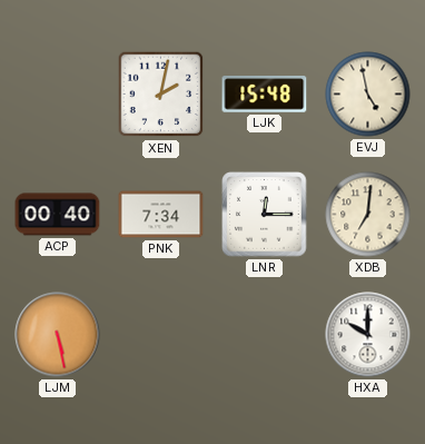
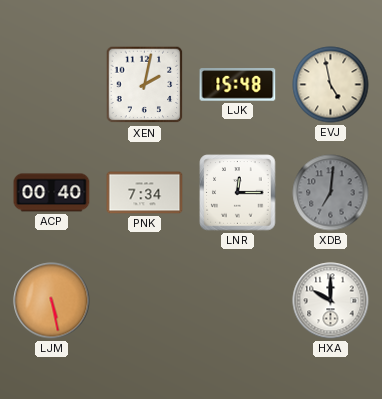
XDB dial: cream -> grey
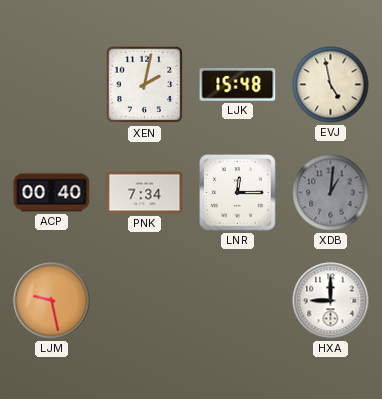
XDB: 7:01 -> 1:01
LJM: 5:28 -> 9:28
HXA: 10:00 -> 9:00
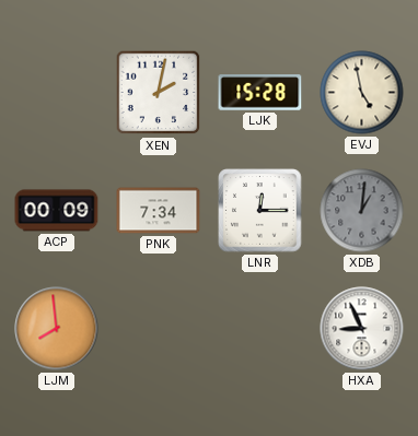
LJK: 15:48 -> 15:28
ACP: 00:40 -> 00:09
LJM: 9:28 -> 7:59
HXA: 9:00 -> 8:56
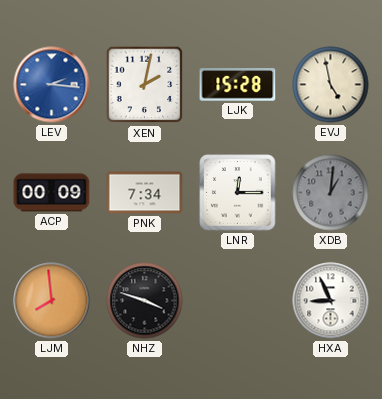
LEV: none -> 2:16
NHZ: none -> 3:48
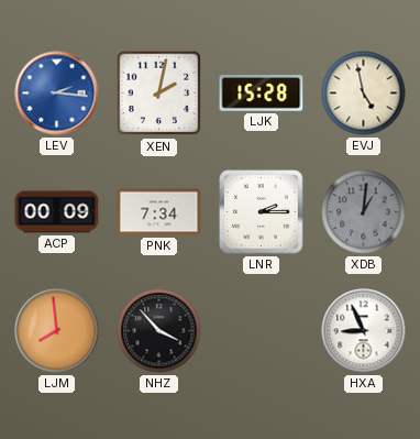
LNR: 12:15 -> 2:15
NHZ: 3:48 -> 3:53
